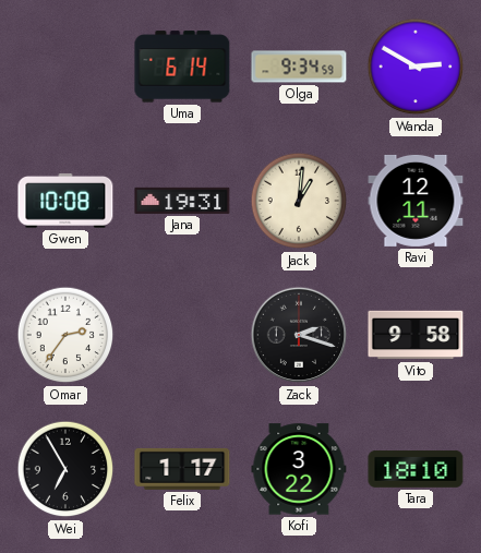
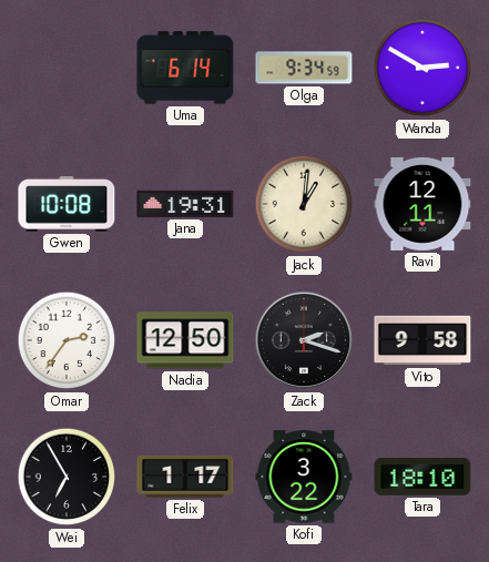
Nadia: none -> 12:50
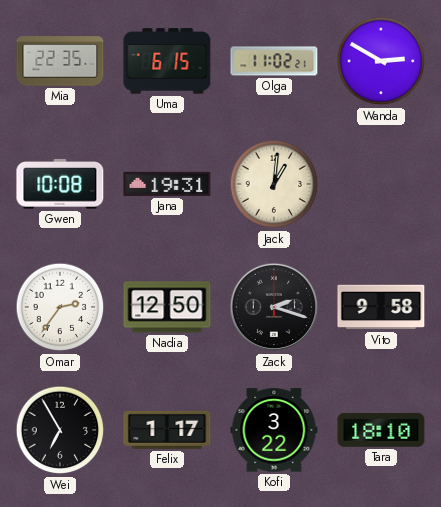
Mia: none -> 22:35
Uma: 6:14 -> 6:15
Olga: 9:34 -> 11:02
Ravi: 12:11 -> none
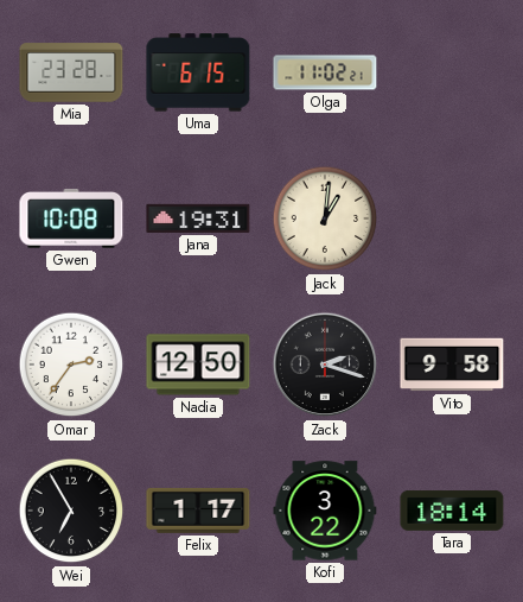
Mia: 22:35 -> 23:28
Wanda: 2:50 -> none
Tara: 18:10 -> 18:14
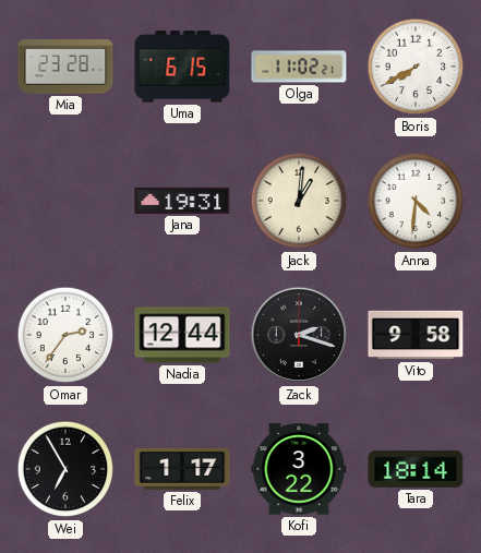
Boris: none -> 7:40
Gwen: 10:08 -> none
Anna: none -> 4:31
Nadia: 12:50 -> 12:44
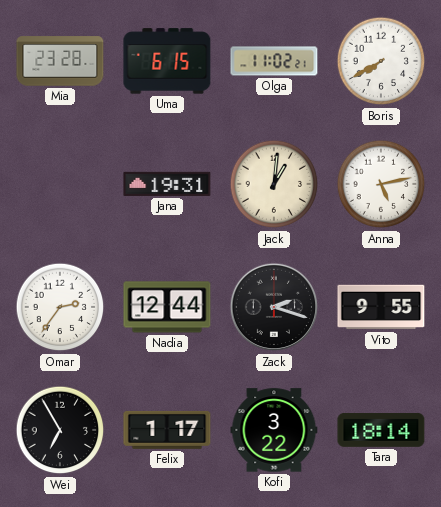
Anna: 4:31 -> 5:13
Vito: 9:58 -> 9:55
